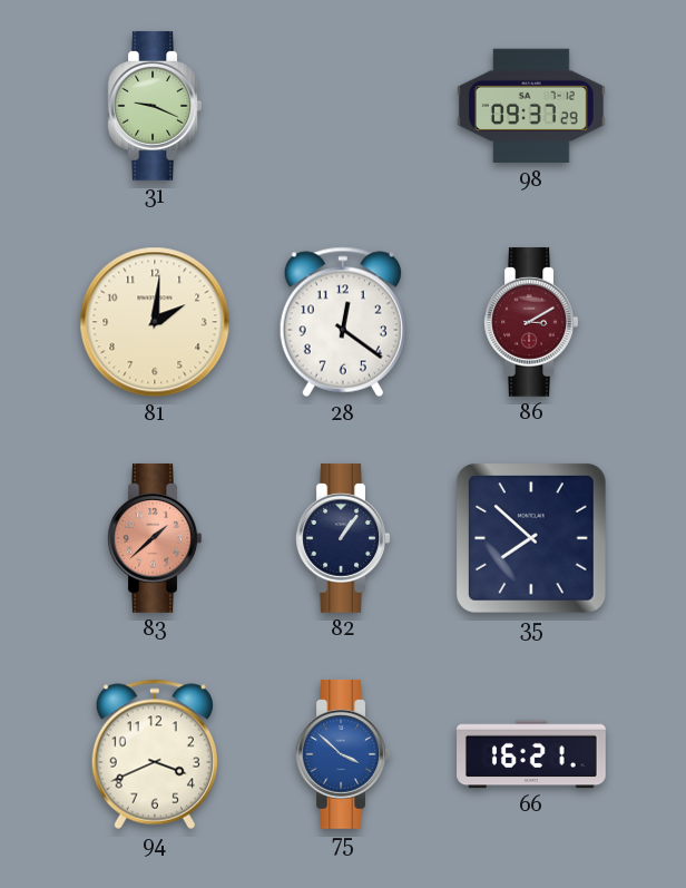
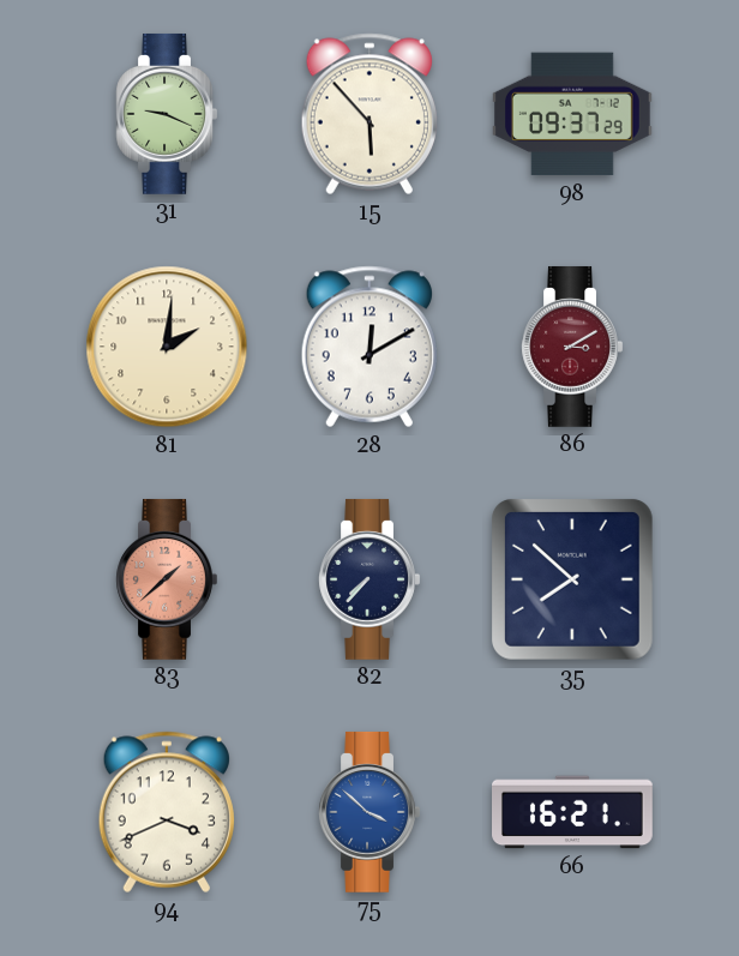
15: none -> 5:53
28: 12:21 -> 12:10
82: 1:06 -> 7:37
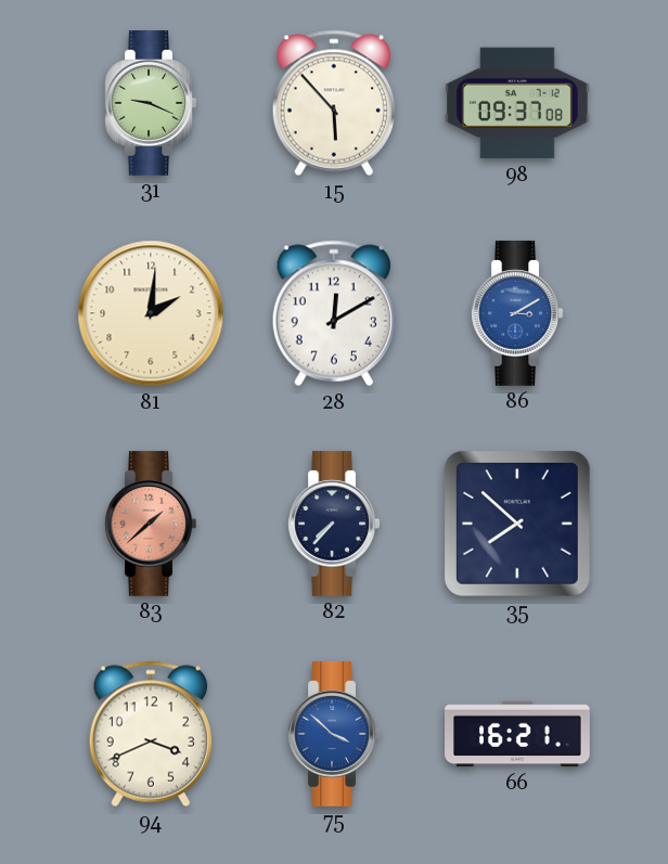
98: 09:37:29 -> 09:37:08
86 dial: burgundy -> blue
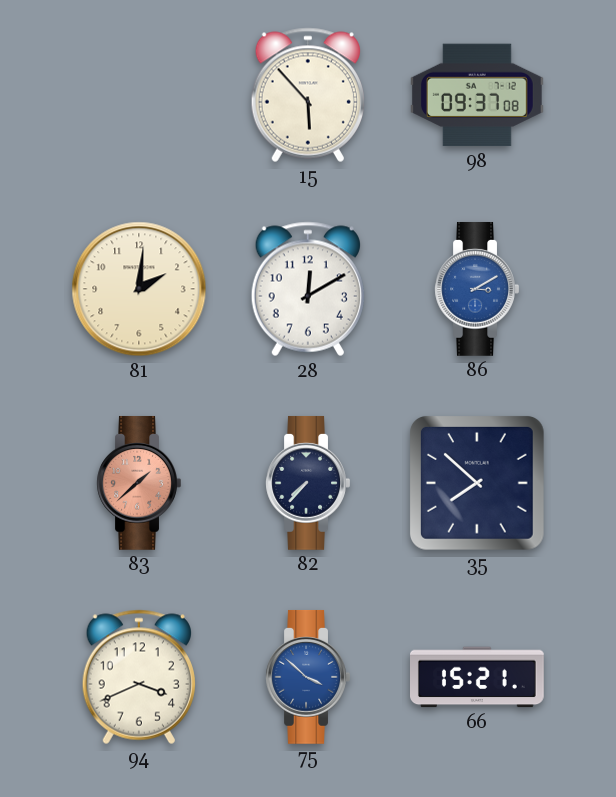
31: 9:19 -> none
66: 16:21 -> 15:21
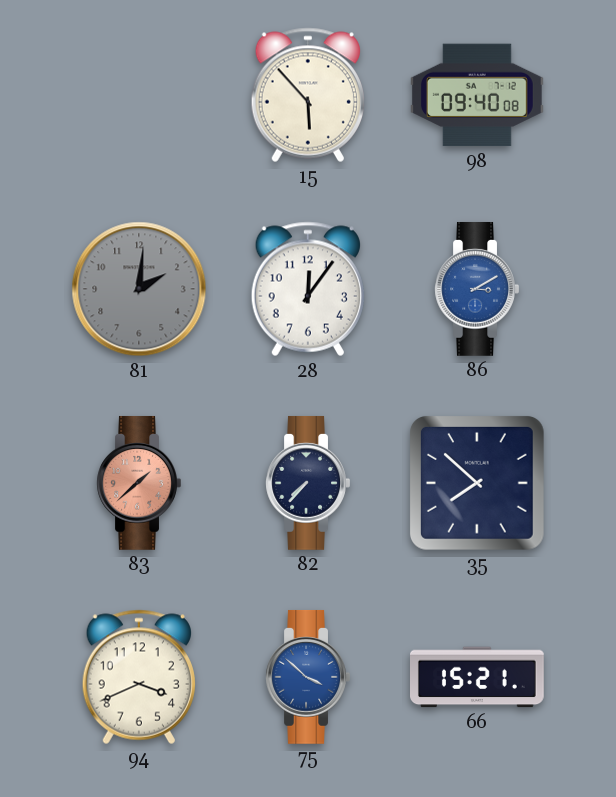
98: 09:37 -> 09:40
81 dial: cream -> grey
28: 12:10 -> 12:06
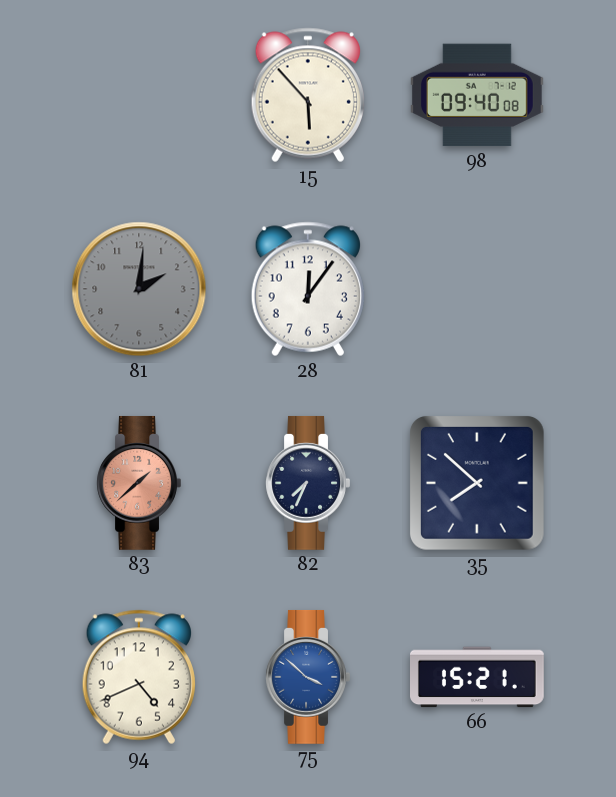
86: 3:10 -> none
82: 7:37 -> 7:34
94: 3:41 -> 4:41
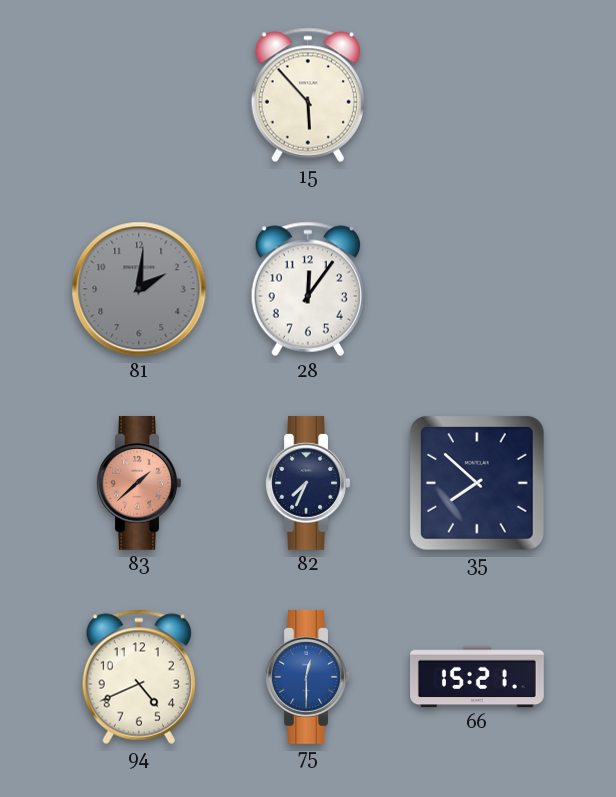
98: 09:40 -> none
75: 3:52 -> 12:30
